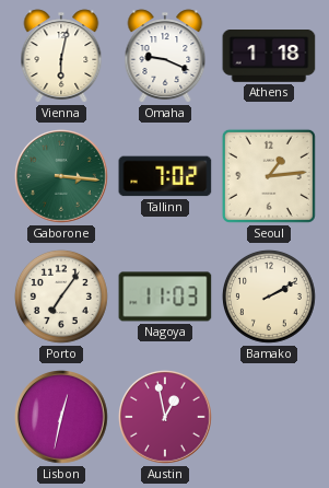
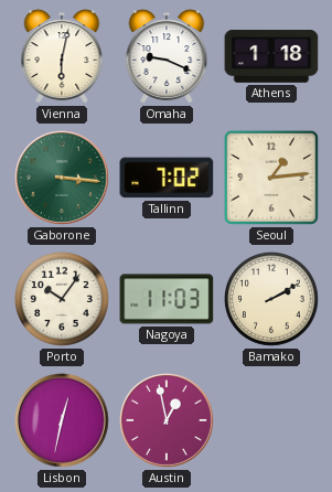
Porto: 7:06 -> 10:06
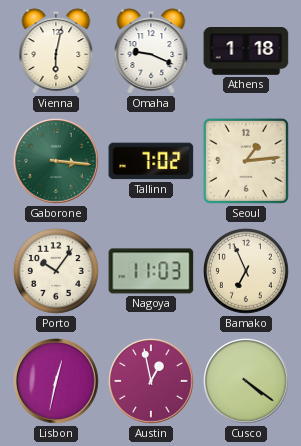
Bamako: 2:10 -> 6:56
Cusco: none -> 4:21
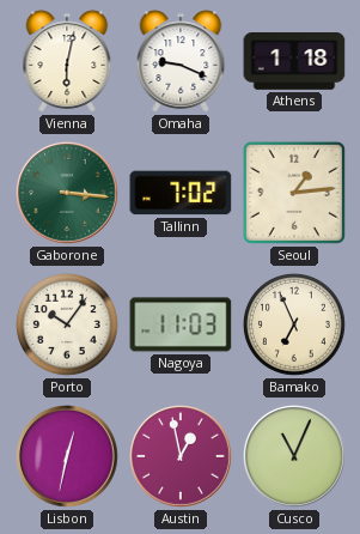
Cusco: 4:21 -> 11:04
